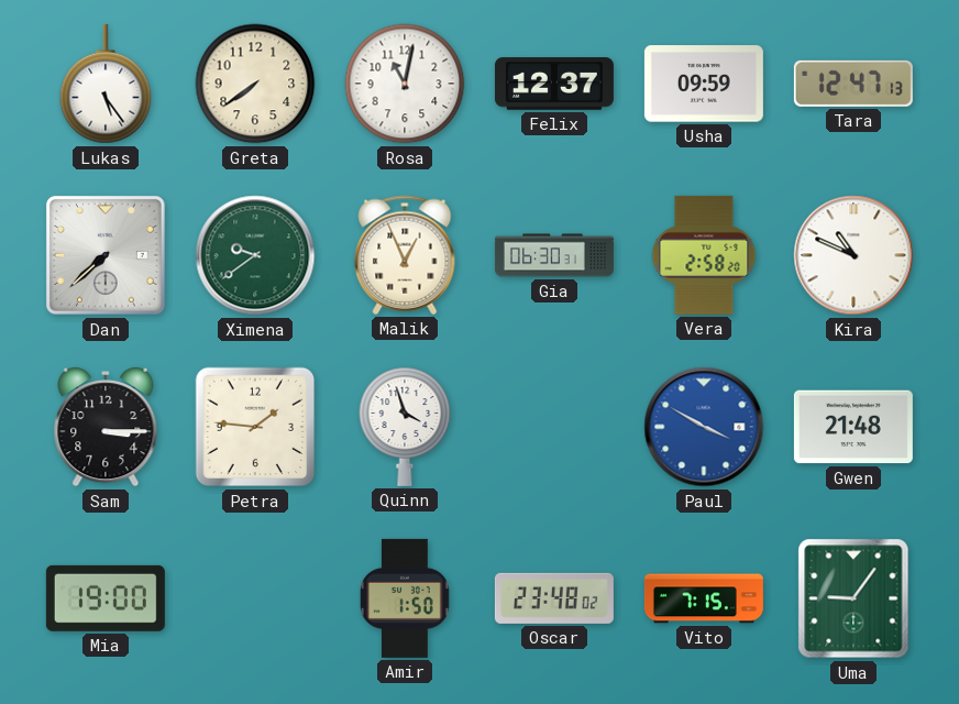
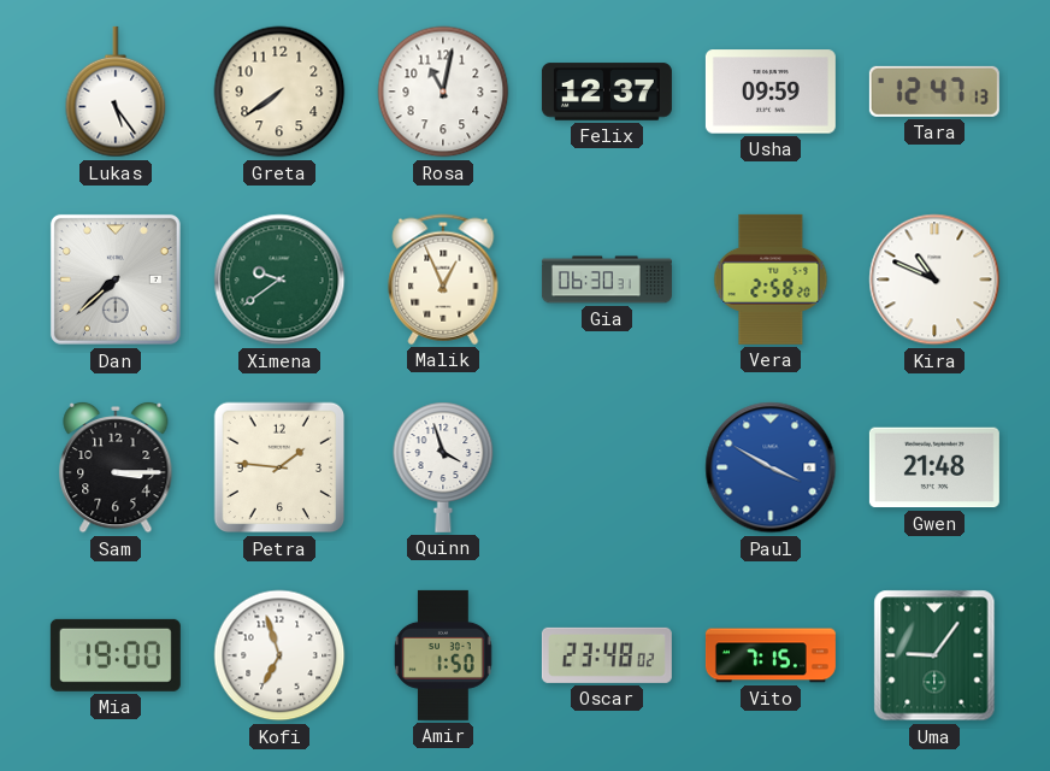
Kofi: none -> 6:57
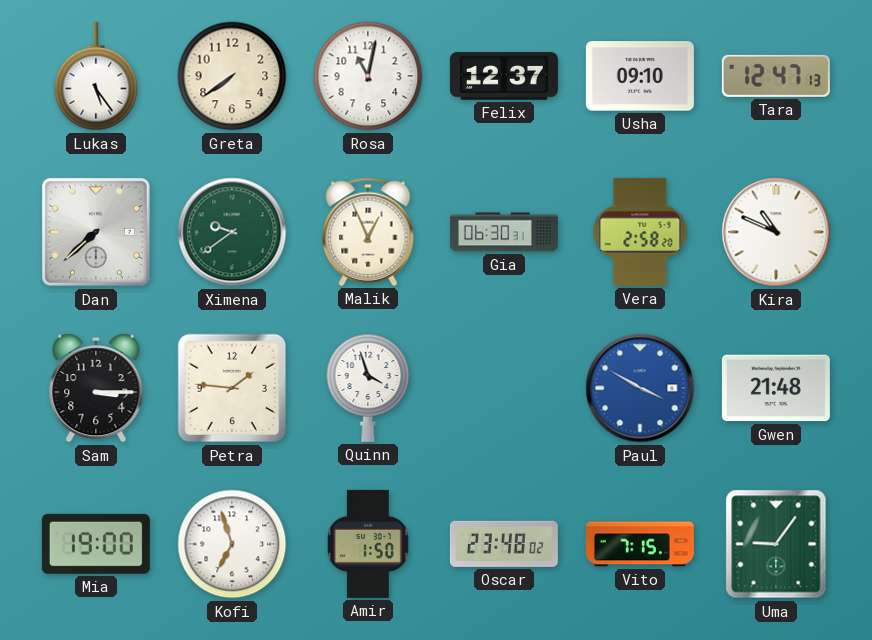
Usha: 09:59 -> 09:10
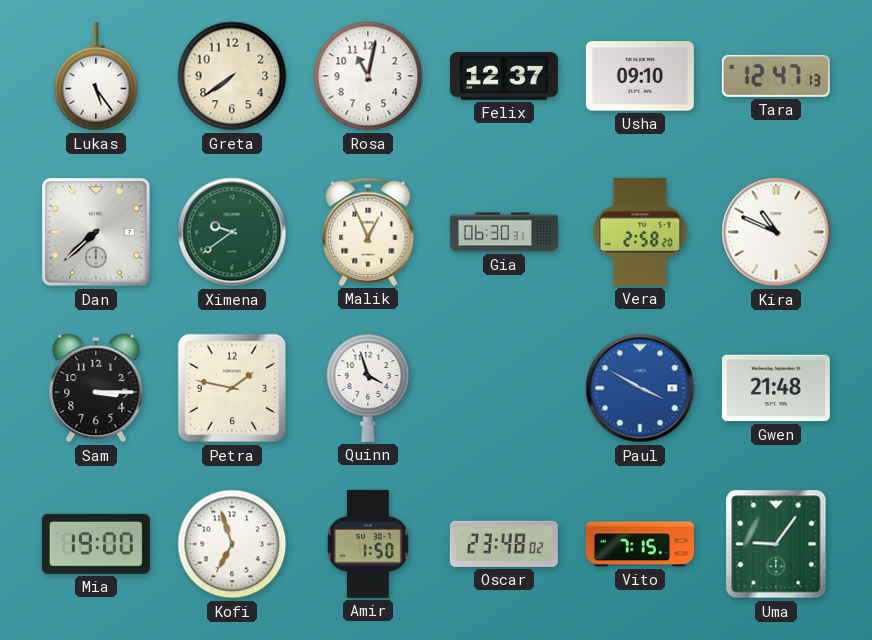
Petra: 1:46 -> 1:47
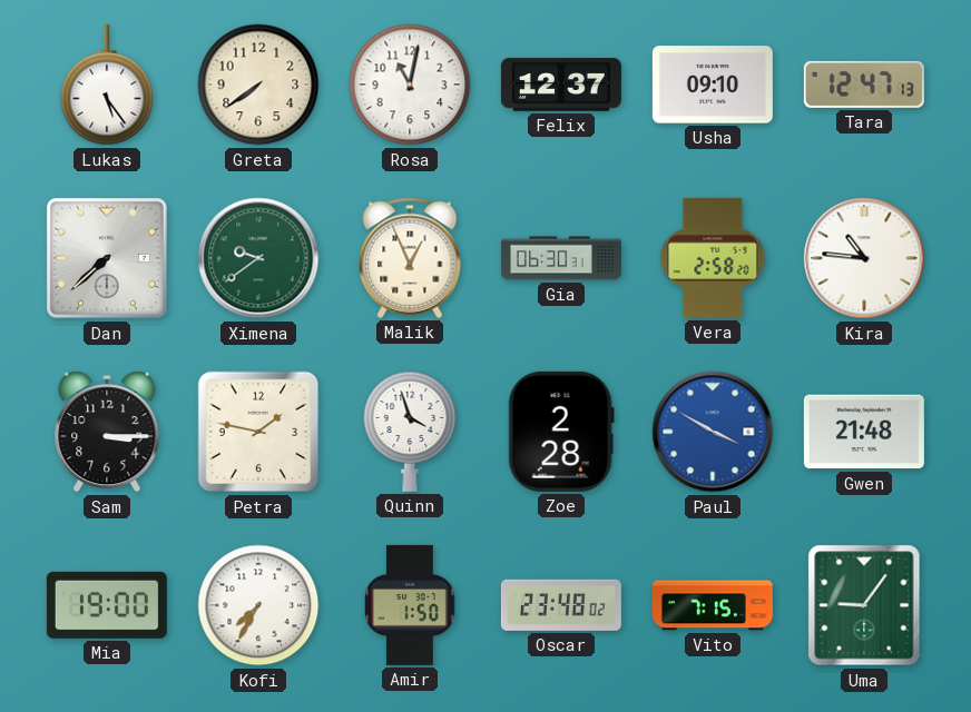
Kira: 10:49 -> 10:46
Zoe: none -> 2:28
Kofi: 6:57 -> 7:35
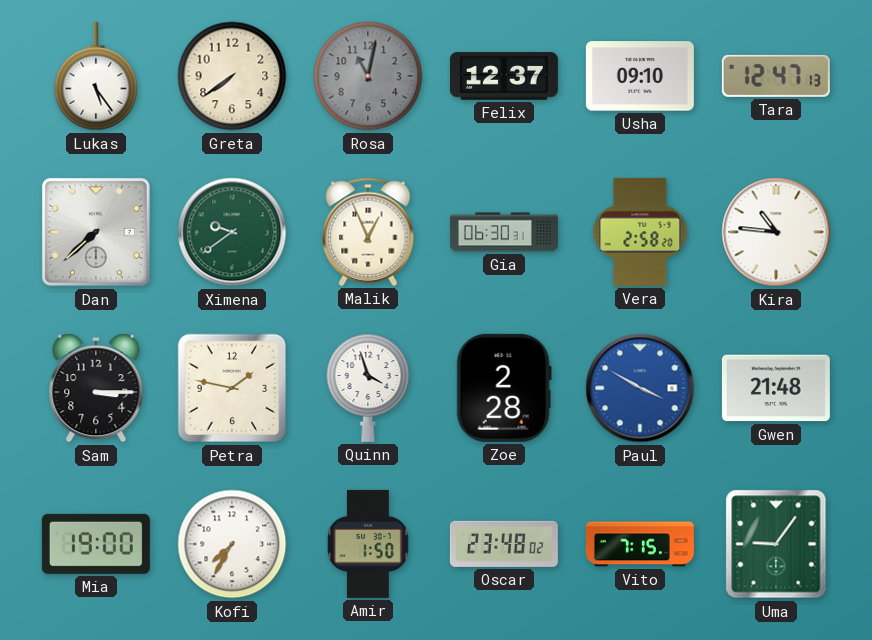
Rosa dial: white -> grey
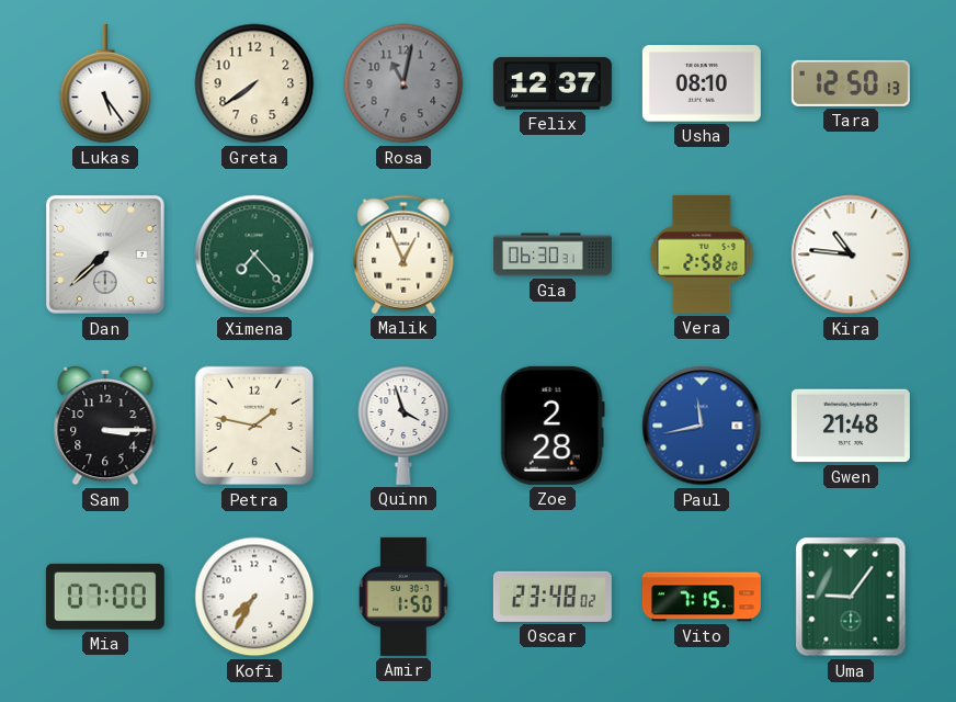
Usha: 09:10 -> 08:10
Tara: 12:47 -> 12:50
Ximena: 9:39 -> 7:23
Paul: 3:50 -> 11:43
Mia: 19:00 -> 07:00
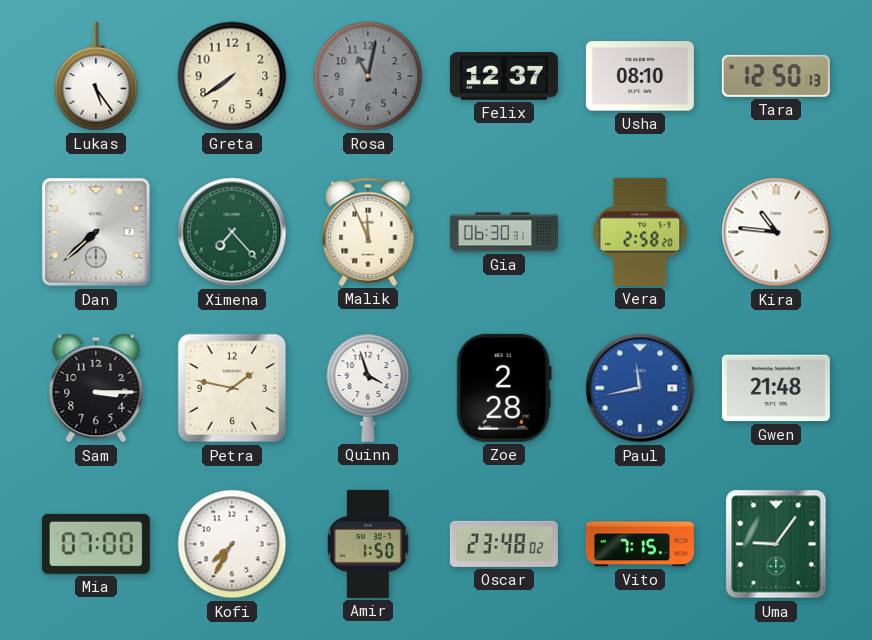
Malik: 12:56 -> 11:56
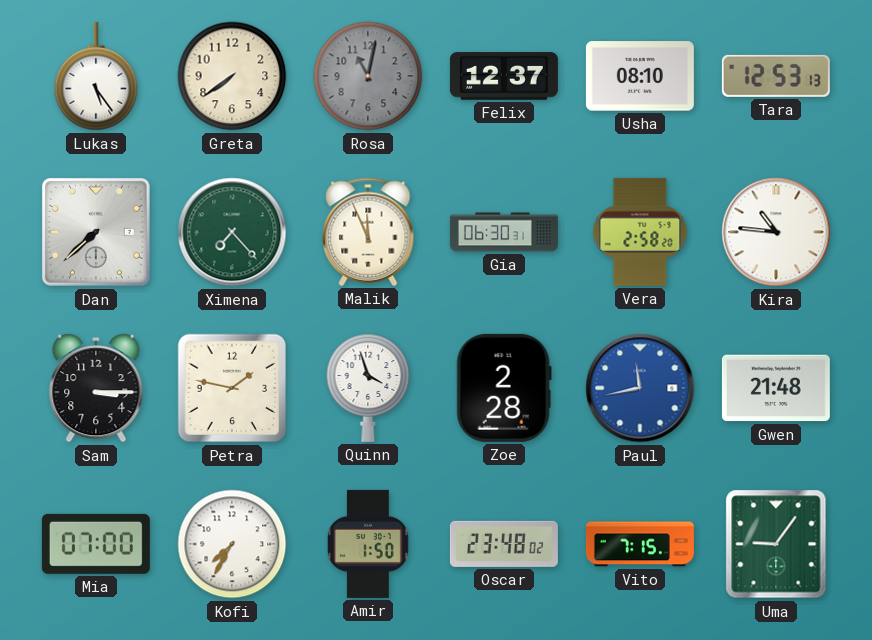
Tara: 12:50 -> 12:53
